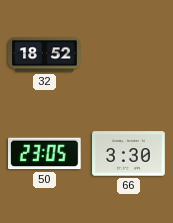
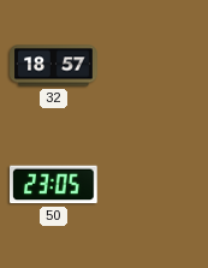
32: 18:52 -> 18:57
66: 3:30 -> none
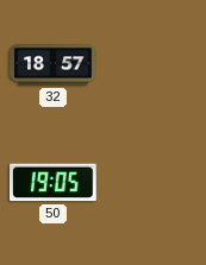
50: 23:05 -> 19:05
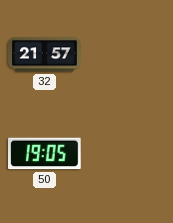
32: 18:57 -> 21:57
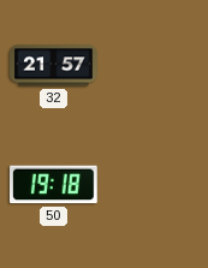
50: 19:05 -> 19:18
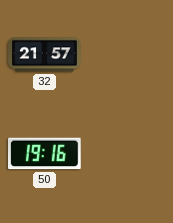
50: 19:18 -> 19:16
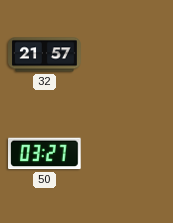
50: 19:16 -> 03:27
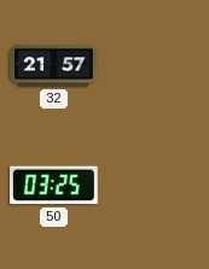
50: 03:27 -> 03:25
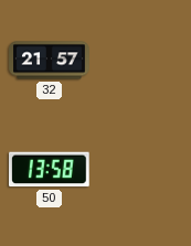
50: 03:25 -> 13:58
